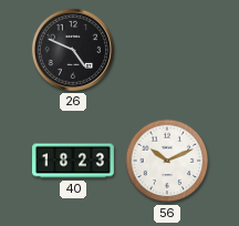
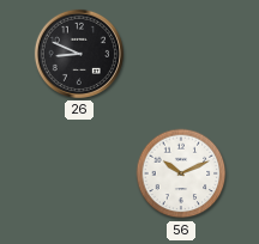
26: 4:49 -> 8:49
40: 18:23 -> none
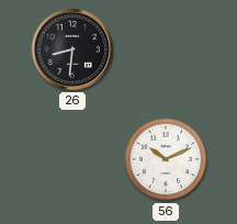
26: 8:49 -> 8:31
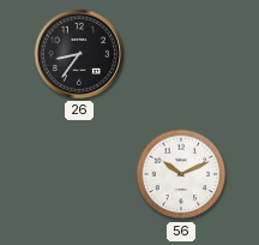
26: 8:31 -> 8:36
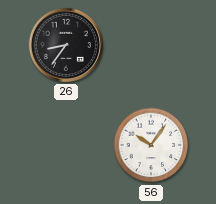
56: 10:11 -> 10:06
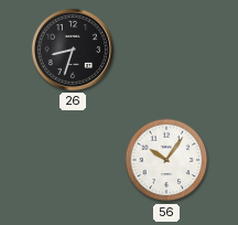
26: 8:36 -> 8:33
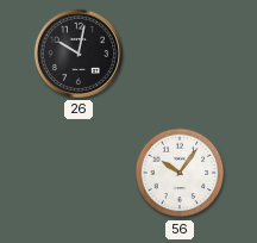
26: 8:33 -> 10:02
